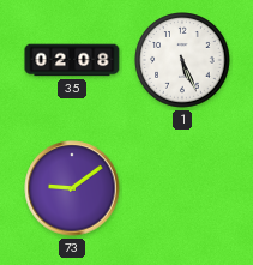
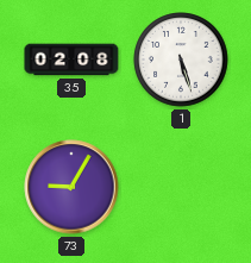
1: 5:26 -> 5:27
73: 9:09 -> 9:05
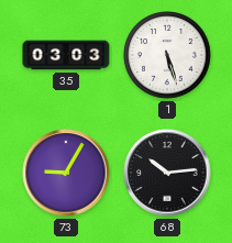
35: 02:08 -> 03:03
68: none -> 10:14
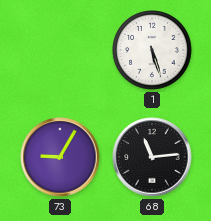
35: 03:03 -> none
68: 10:14 -> 11:14
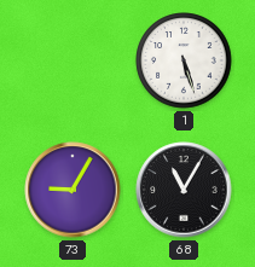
68: 11:14 -> 11:05
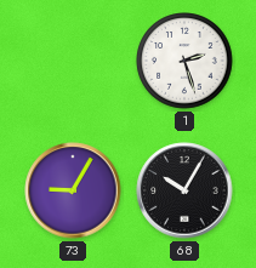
1: 5:27 -> 2:27
68: 11:05 -> 10:05
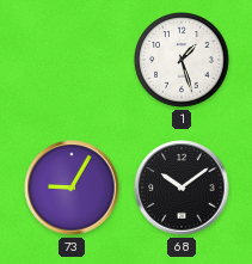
1: 2:27 -> 1:27
68: 10:05 -> 10:09
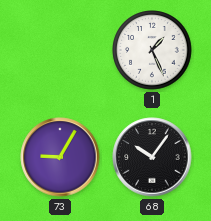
1: 1:27 -> 1:26
68: 10:09 -> 10:06
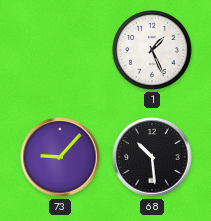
73: 9:05 -> 9:07
68: 10:06 -> 10:29
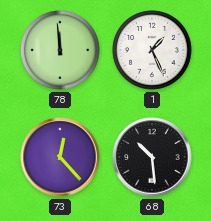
78: none -> 11:59
73: 9:07 -> 12:23
